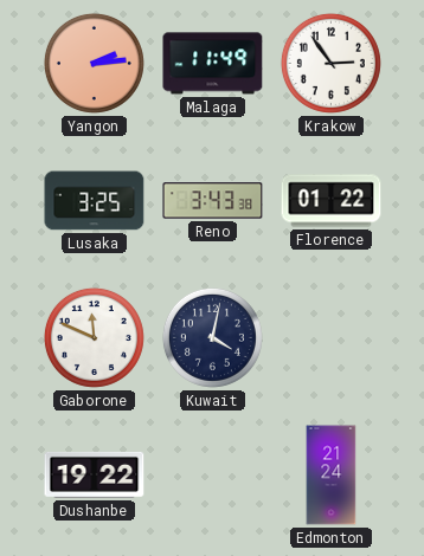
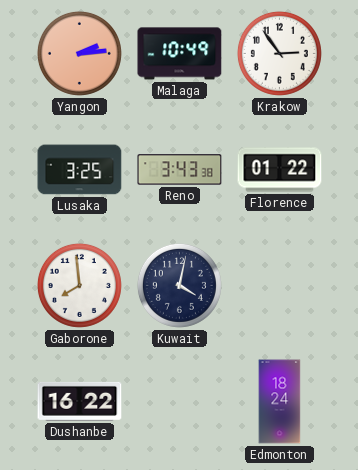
Malaga: 11:49 -> 10:49
Gaborone: 11:49 -> 7:59
Dushanbe: 19:22 -> 16:22
Edmonton: 21:24 -> 18:24
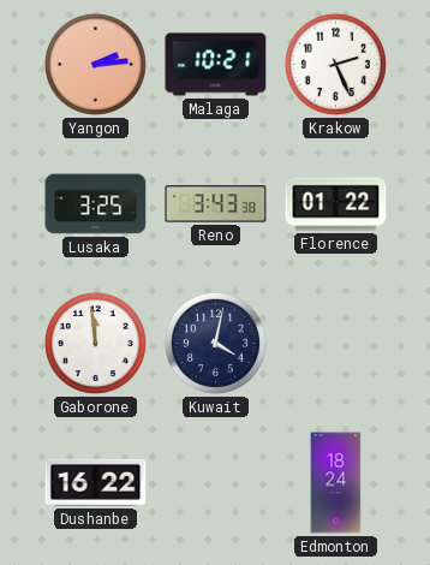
Malaga: 10:49 -> 10:21
Krakow: 2:54 -> 2:26
Gaborone: 7:59 -> 11:59
